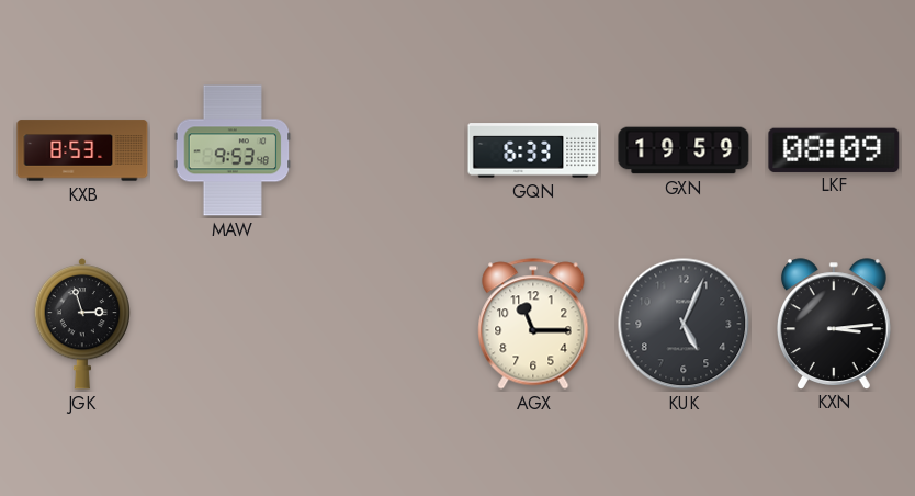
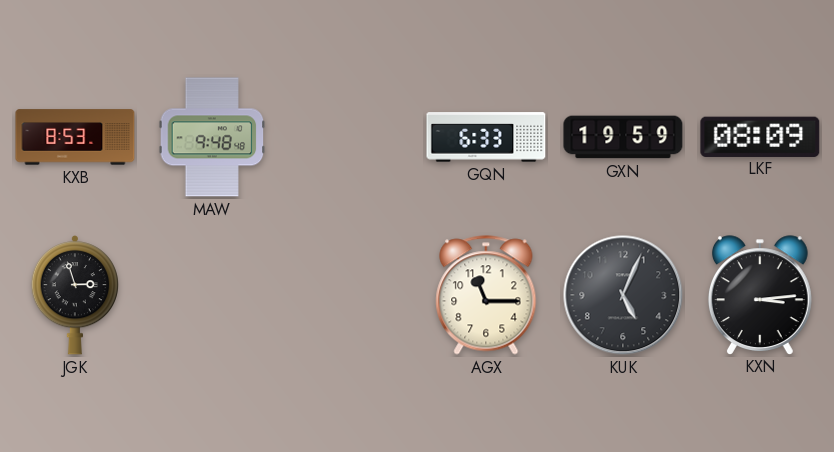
MAW: 9:53 -> 9:48
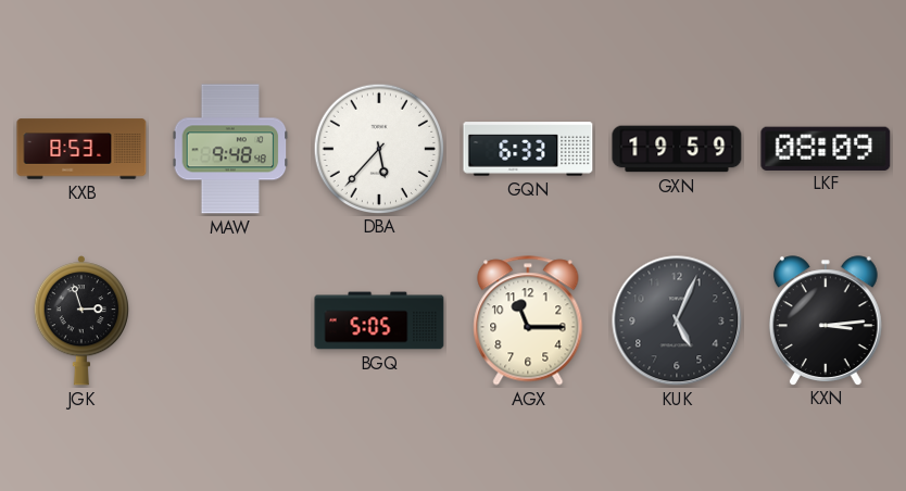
DBA: none -> 5:37
BGQ: none -> 5:05
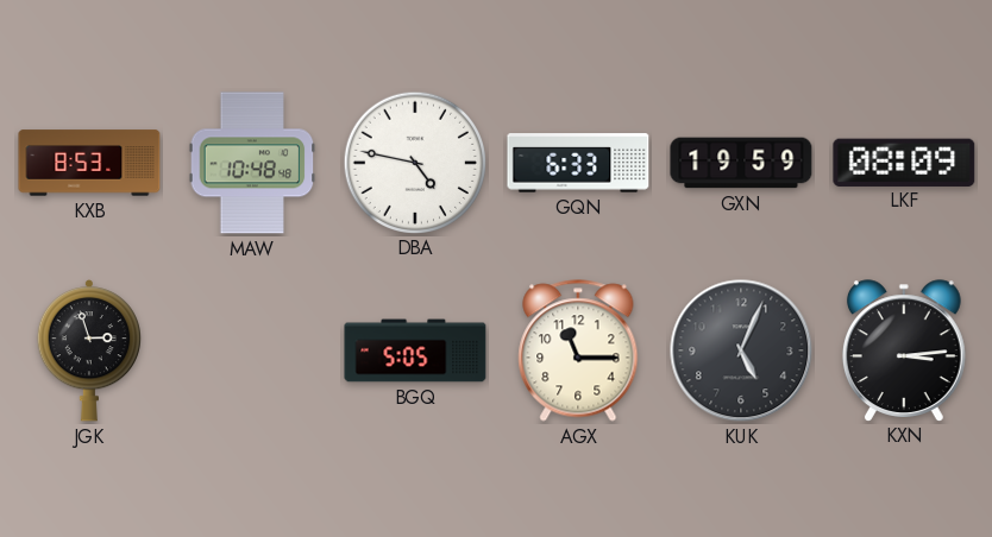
MAW: 9:48 -> 10:48
DBA: 5:37 -> 4:47
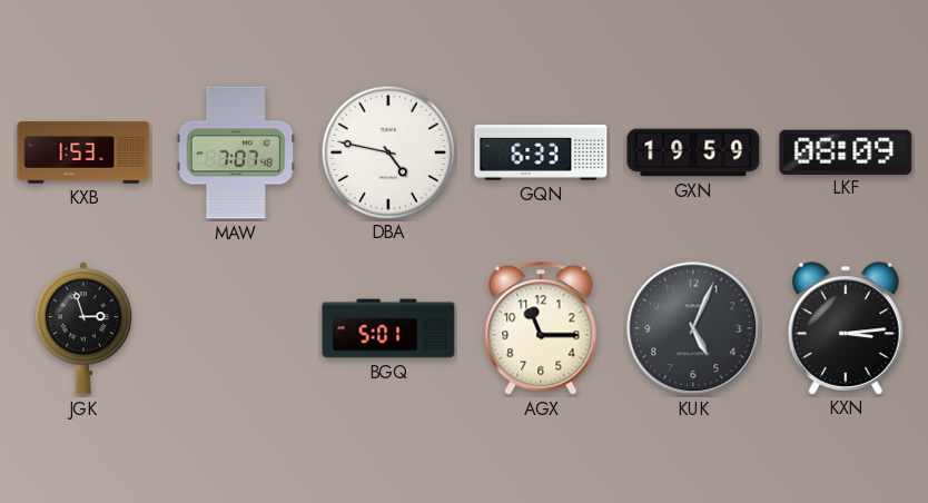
KXB: 8:53 -> 1:53
MAW: 10:48 -> 7:07
BGQ: 5:05 -> 5:01
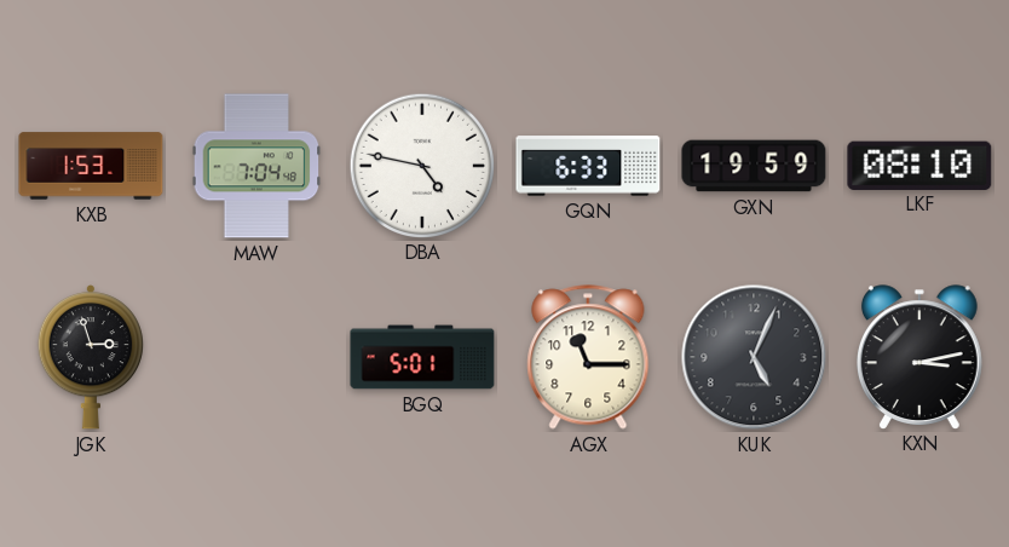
MAW: 7:07 -> 7:04
LKF: 08:09 -> 08:10
KXN: 3:14 -> 3:13
